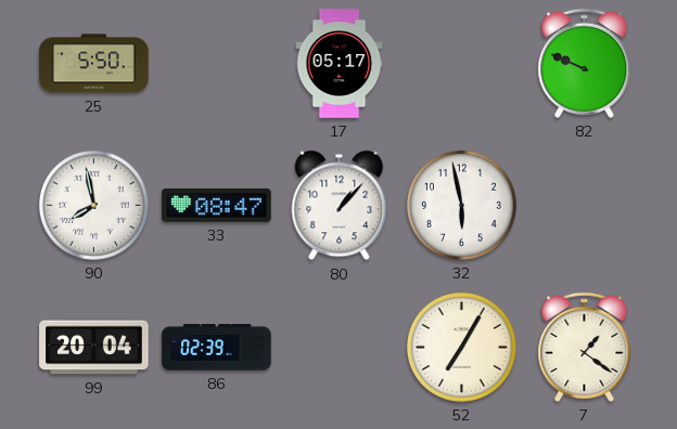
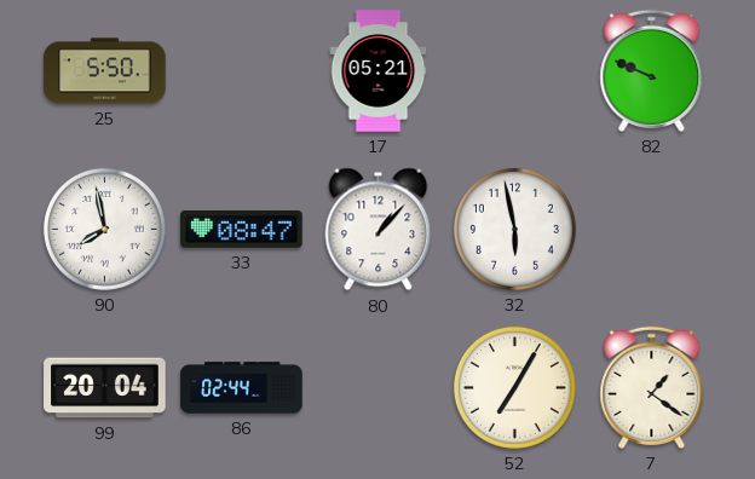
17: 05:17 -> 05:21
86: 02:39 -> 02:44
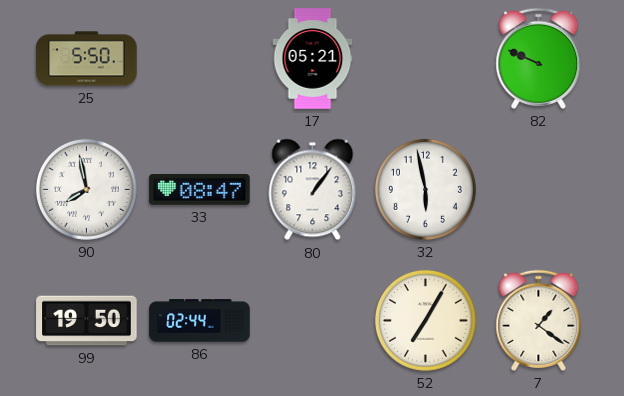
80: 1:07 -> 1:06
99: 20:04 -> 19:50
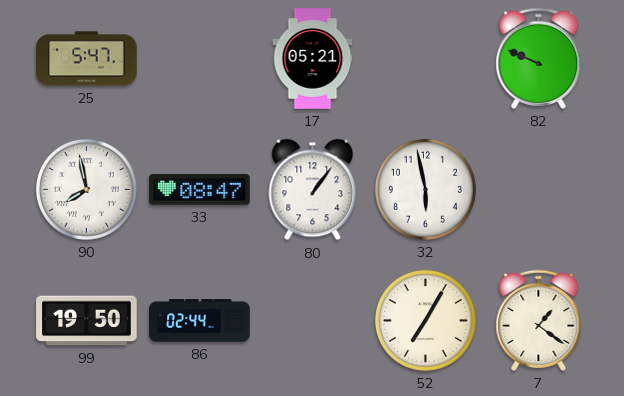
25: 5:50 -> 5:47
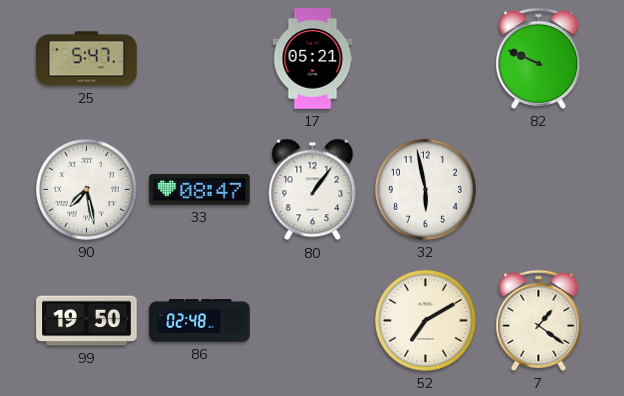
90: 7:58 -> 7:28
86: 02:44 -> 02:48
52: 7:05 -> 7:10
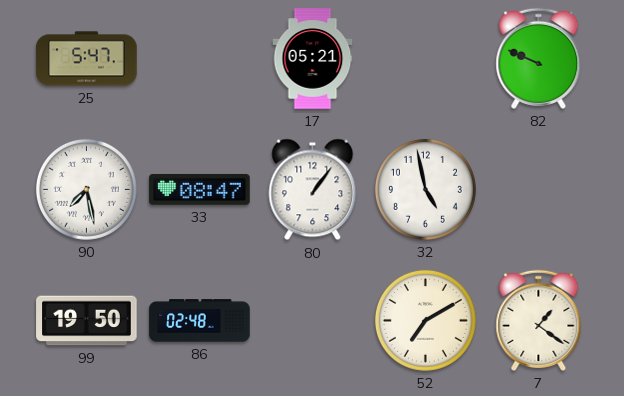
32: 5:58 -> 4:58
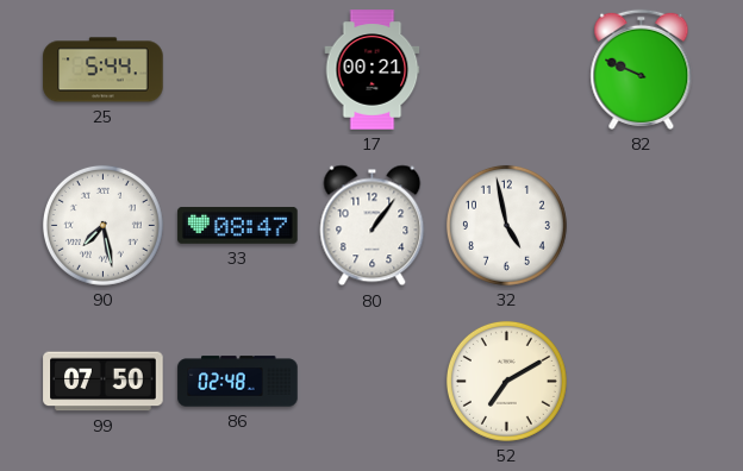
25: 5:47 -> 5:44
17: 05:21 -> 00:21
99: 19:50 -> 07:50
7: 1:21 -> none
